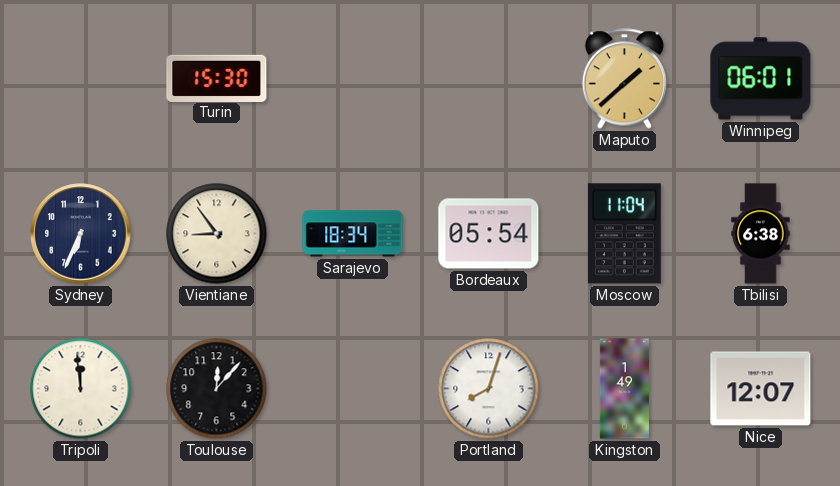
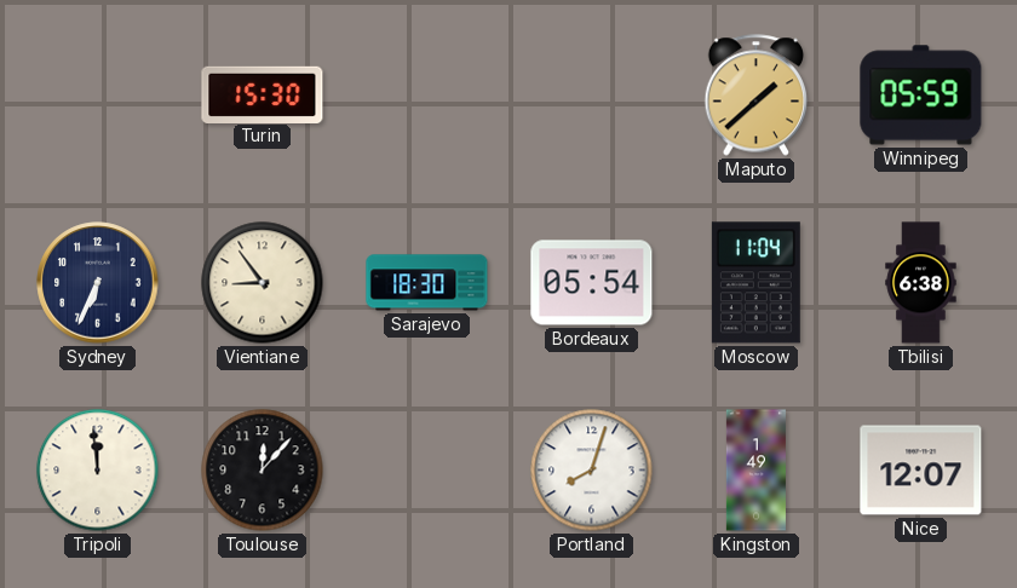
Winnipeg: 06:01 -> 05:59
Sarajevo: 18:34 -> 18:30
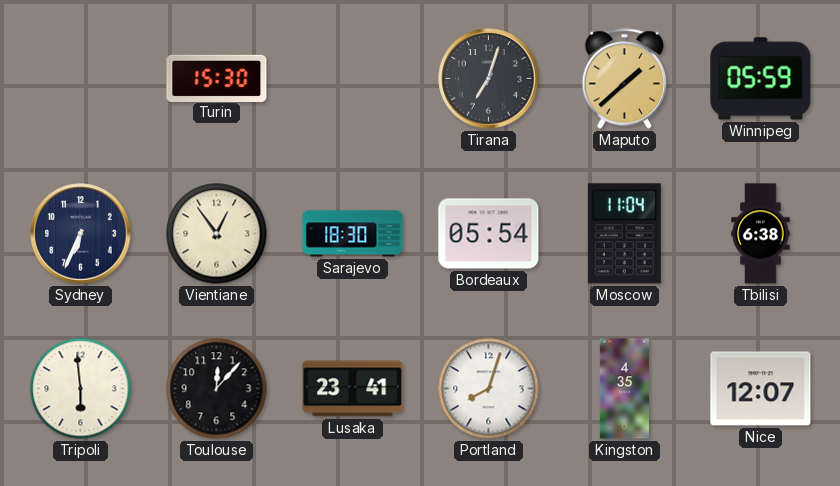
Tirana: none -> 7:03
Vientiane: 8:54 -> 12:54
Tripoli: 11:59 -> 5:59
Lusaka: none -> 23:41
Kingston: 1:49 -> 4:35
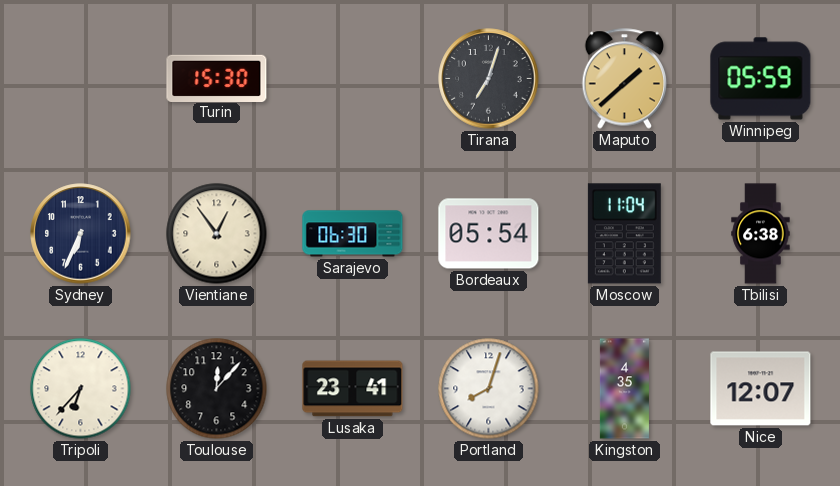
Sarajevo: 18:30 -> 06:30
Tripoli: 5:59 -> 6:37
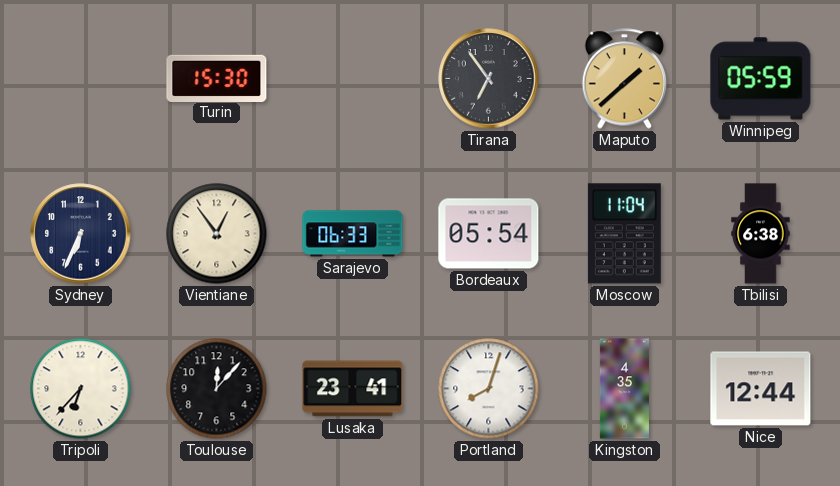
Tirana: 7:03 -> 6:54
Sarajevo: 06:30 -> 06:33
Nice: 12:07 -> 12:44
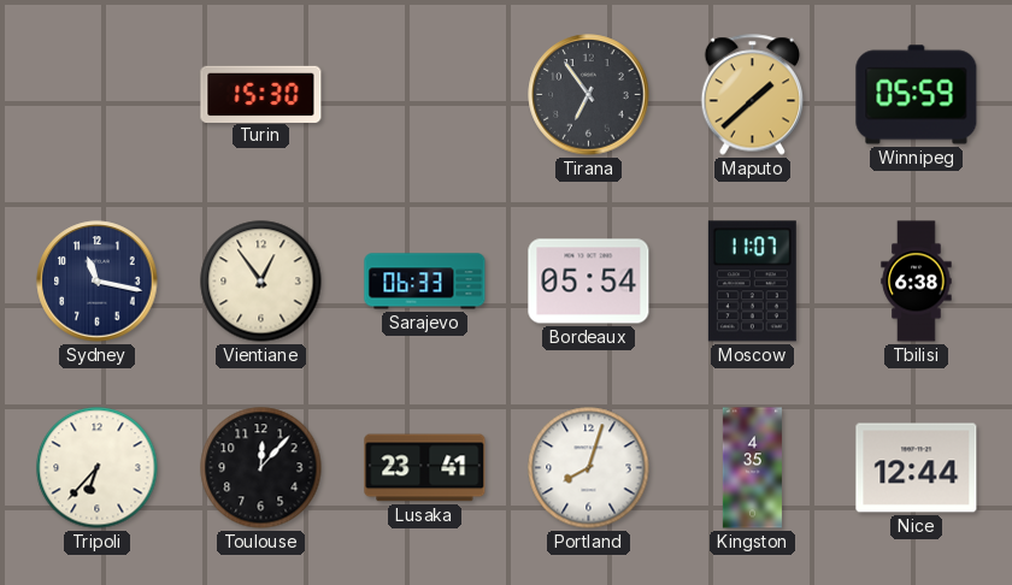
Sydney: 6:34 -> 11:17
Moscow: 11:04 -> 11:07
